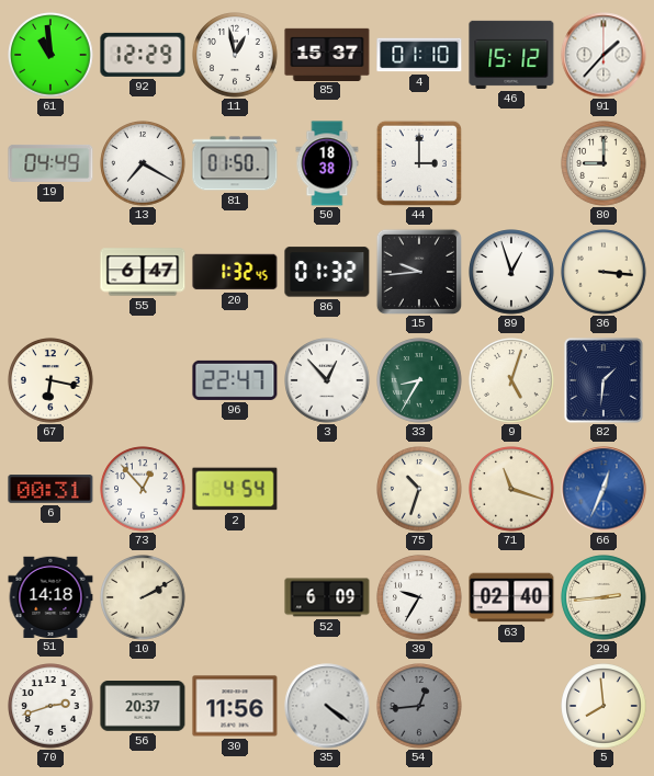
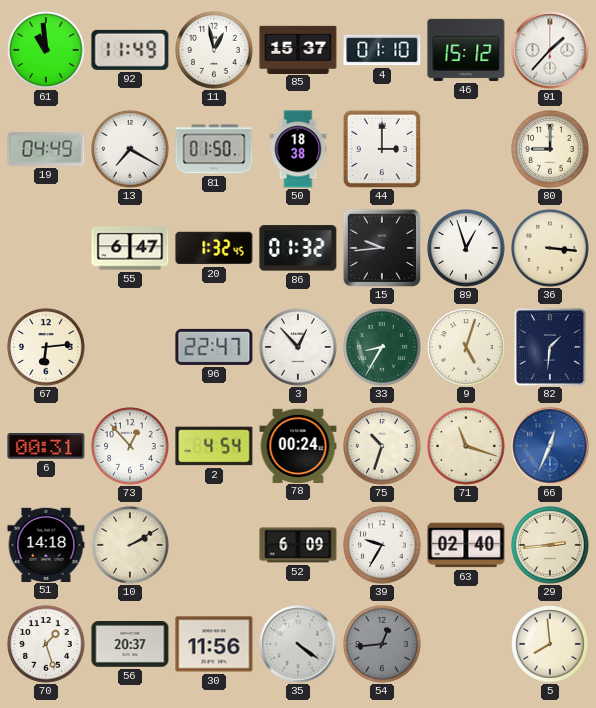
92: 12:29 -> 11:49
67: 6:17 -> 6:14
78: none -> 00:24
70: 2:42 -> 1:27
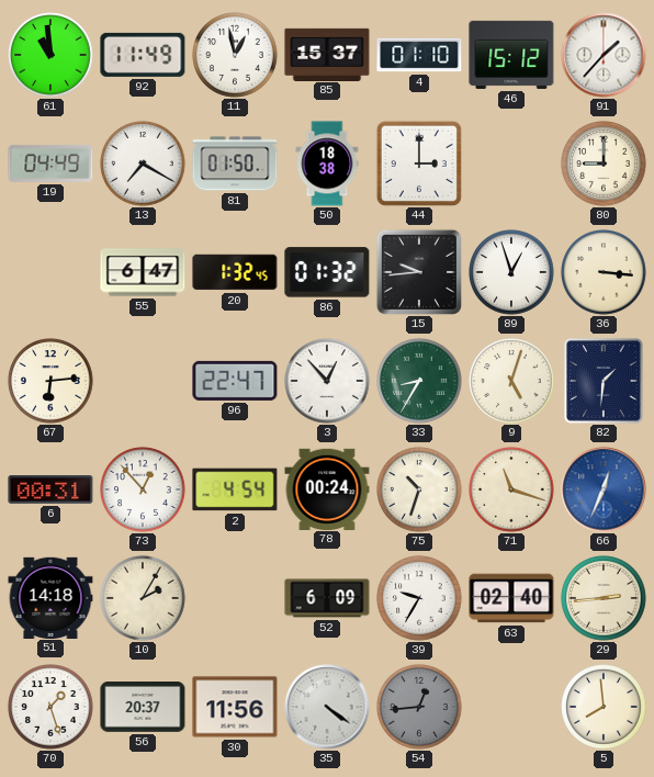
10: 2:10 -> 2:05
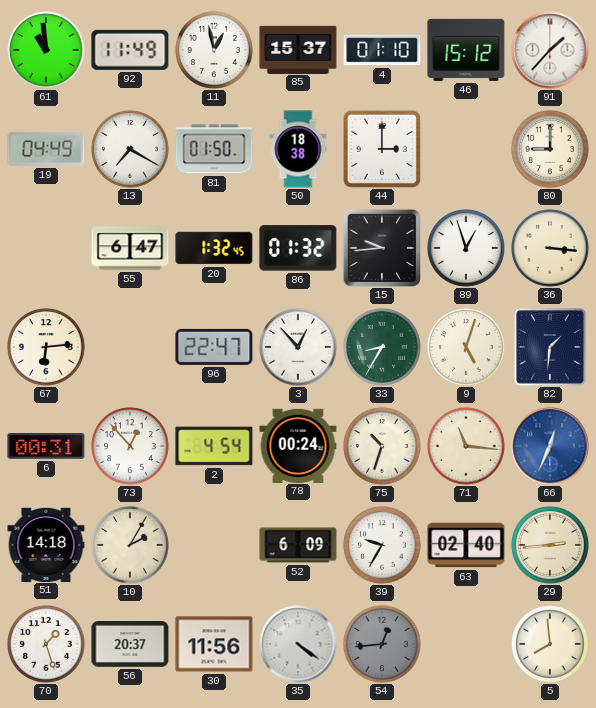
71: 11:18 -> 11:16
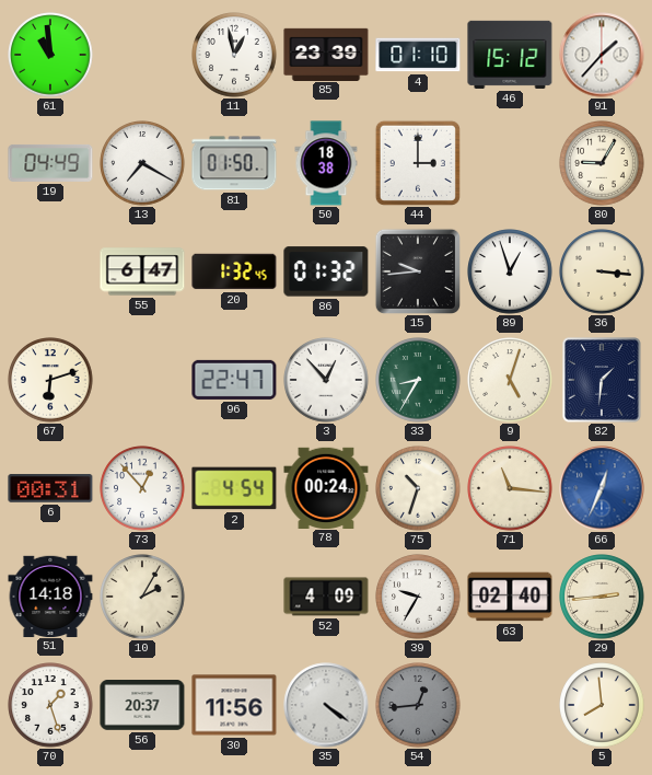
92: 11:49 -> none
85: 15:37 -> 23:39
80: 9:00 -> 9:05
67: 6:14 -> 6:12
52: 6:09 -> 4:09
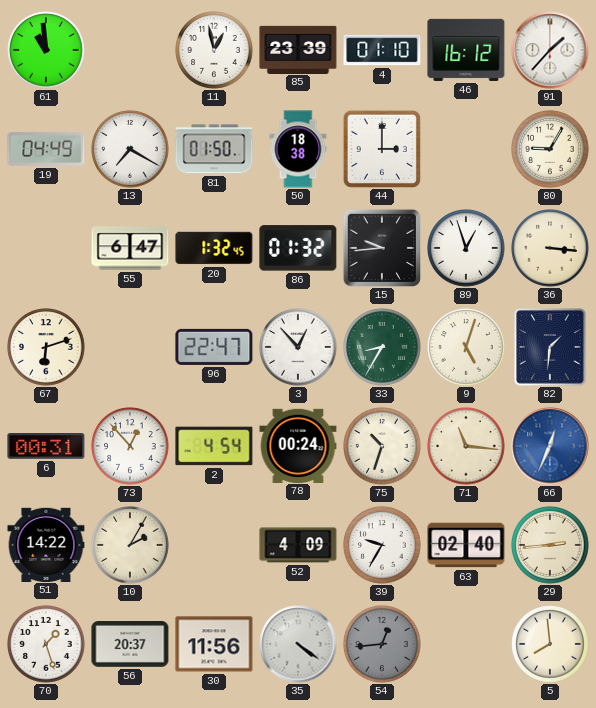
46: 15:12 -> 16:12
51: 14:18 -> 14:22
